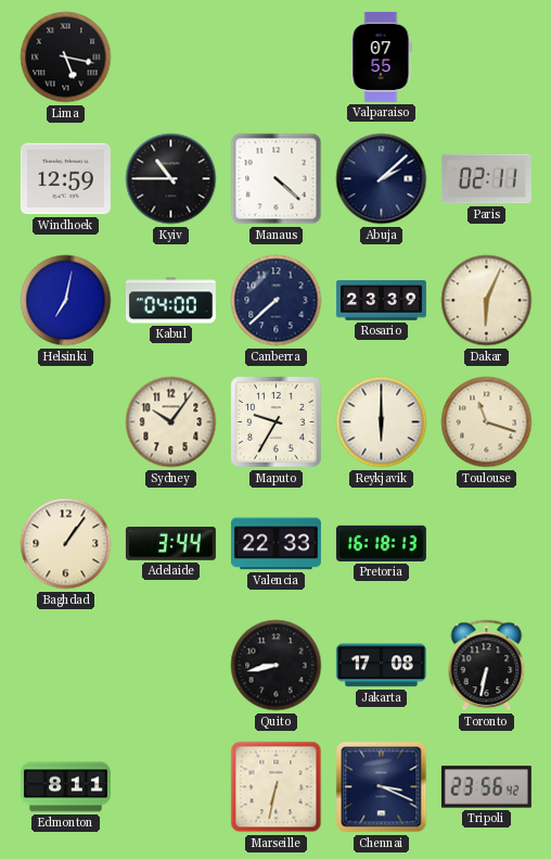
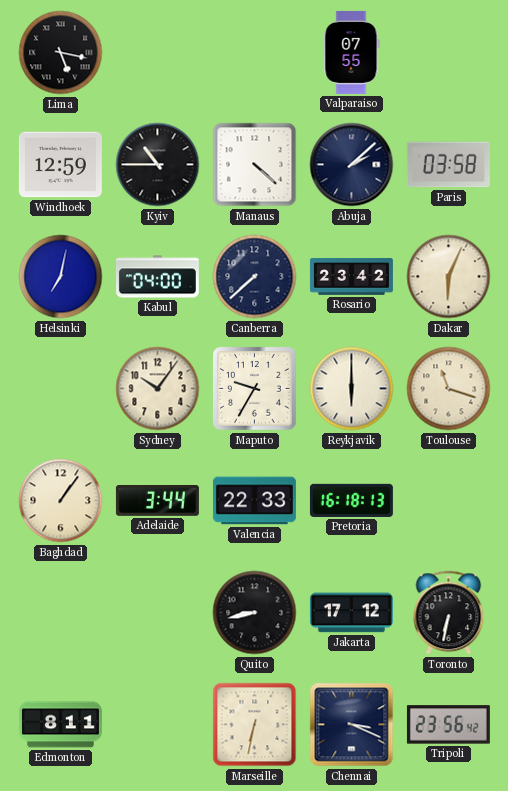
Paris: 02:11 -> 03:58
Rosario: 23:39 -> 23:42
Jakarta: 17:08 -> 17:12
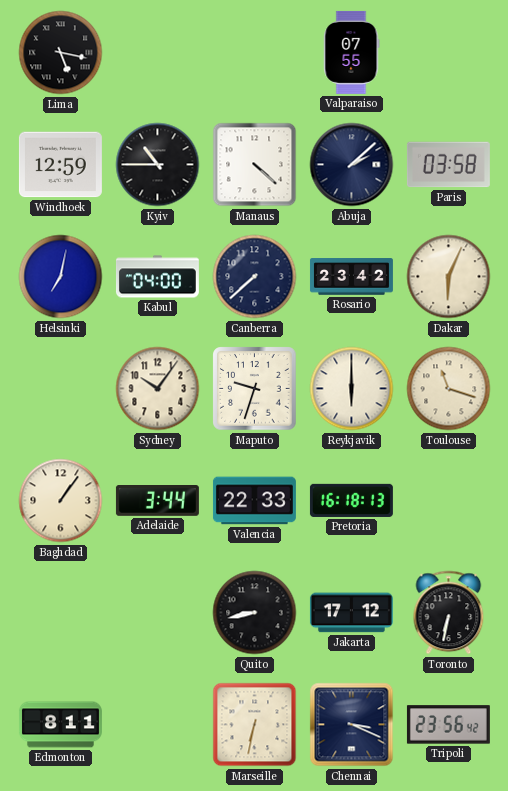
Maputo: 9:35 -> 9:33
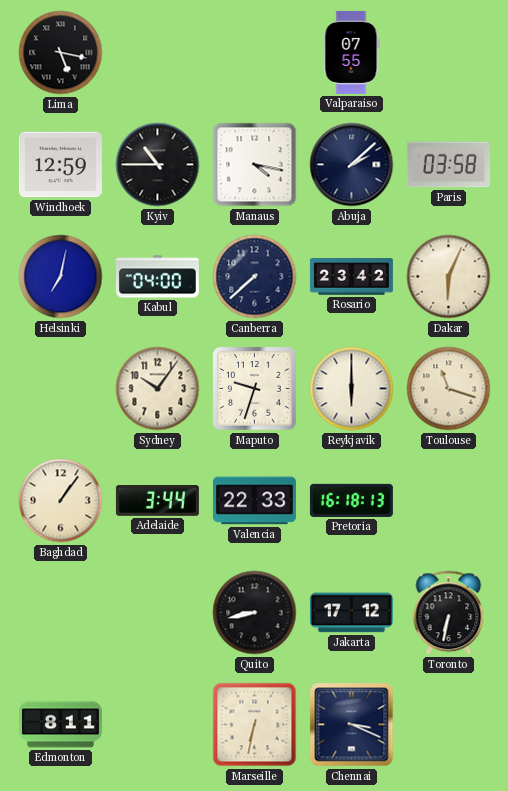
Manaus: 4:22 -> 4:17
Tripoli: 23:56 -> none
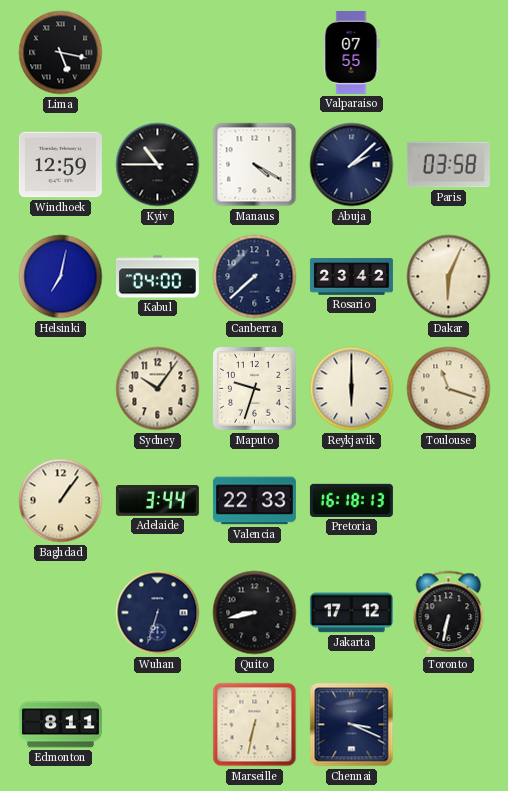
Manaus: 4:17 -> 4:20
Wuhan: none -> 6:33
